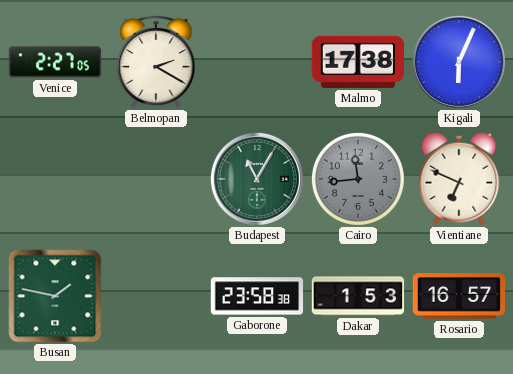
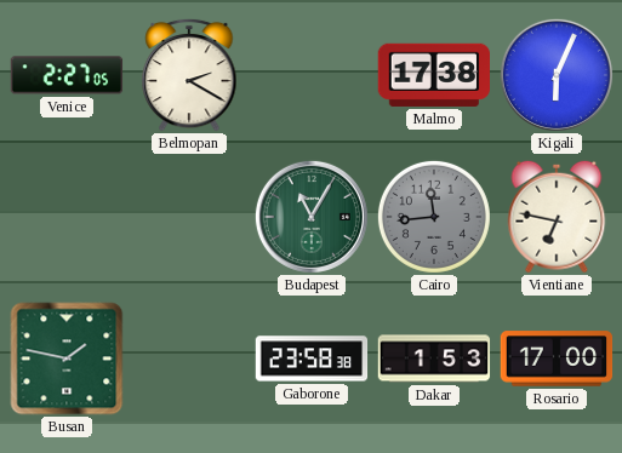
Vientiane: 6:49 -> 6:47
Rosario: 16:57 -> 17:00
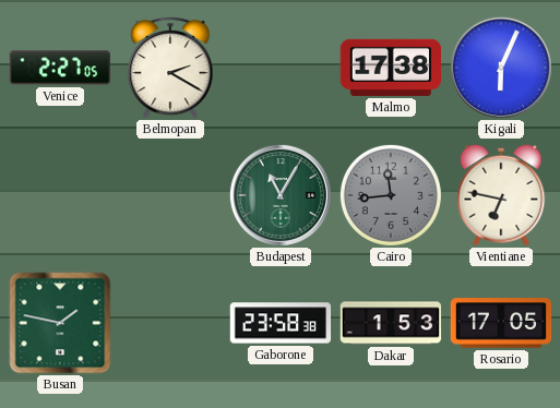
Rosario: 17:00 -> 17:05
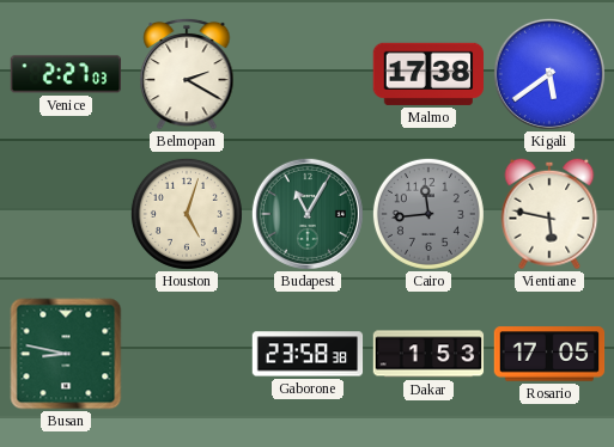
Venice: 2:27:05 -> 2:27:03
Kigali: 6:04 -> 5:39
Houston: none -> 5:03
Vientiane: 6:47 -> 5:47
Busan: 1:47 -> 8:47
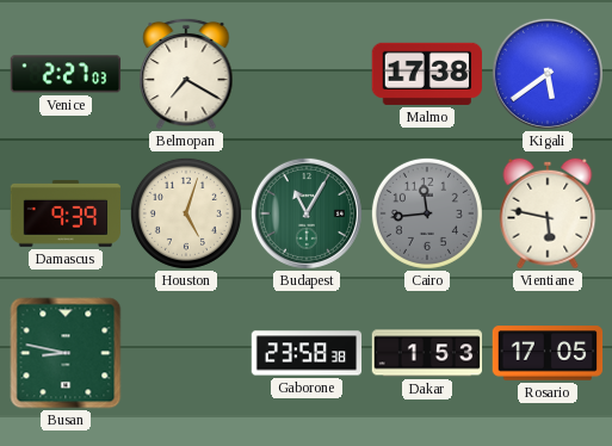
Belmopan: 2:20 -> 7:20
Damascus: none -> 9:39
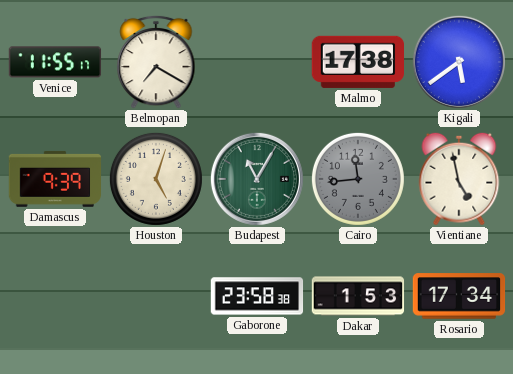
Venice: 2:27 -> 11:55
Vientiane: 5:47 -> 4:58
Busan: 8:47 -> none
Rosario: 17:05 -> 17:34
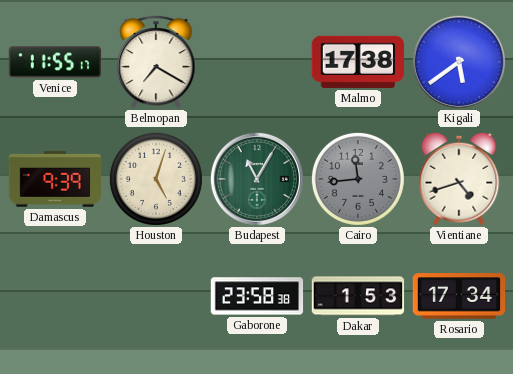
Vientiane: 4:58 -> 4:42
